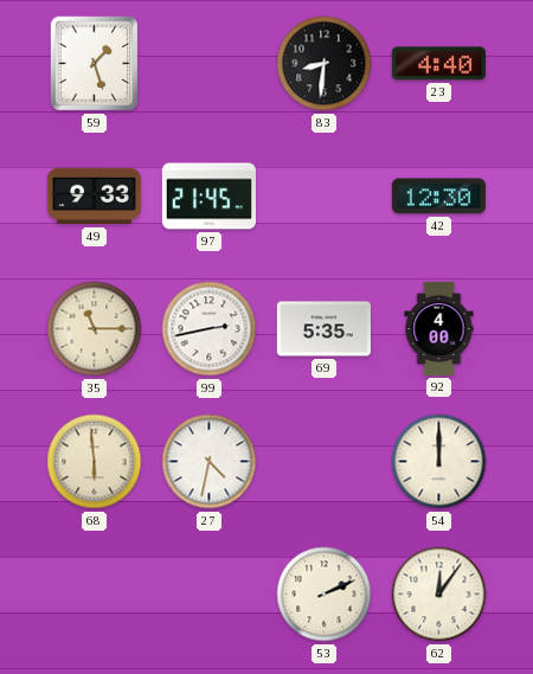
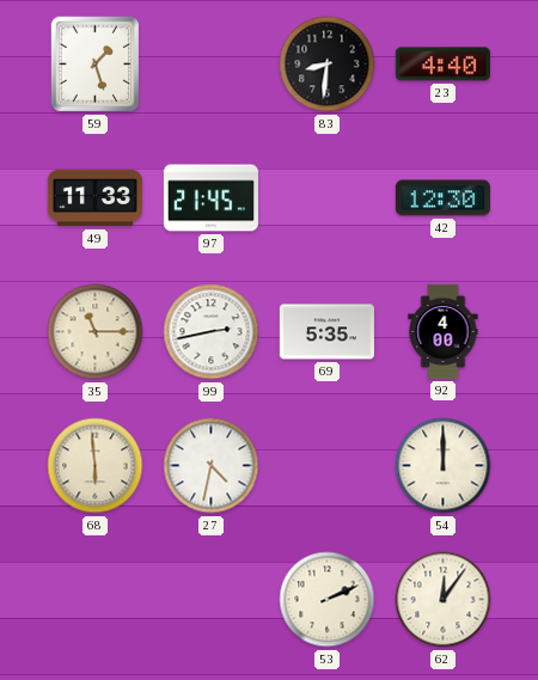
49: 9:33 -> 11:33
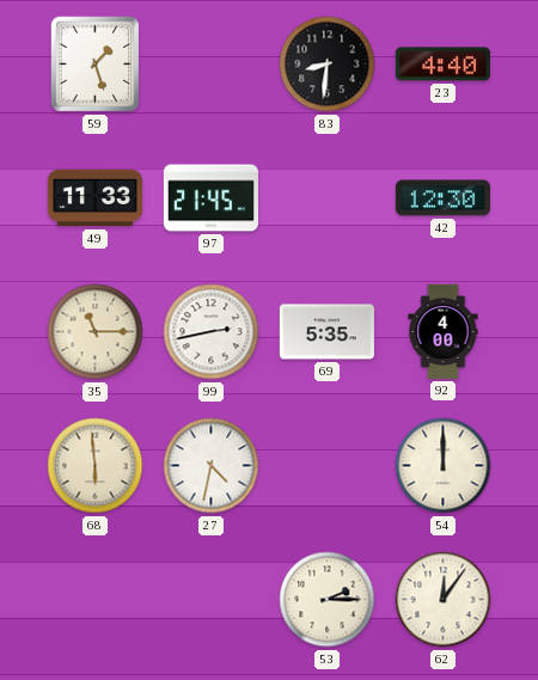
53: 2:11 -> 2:15
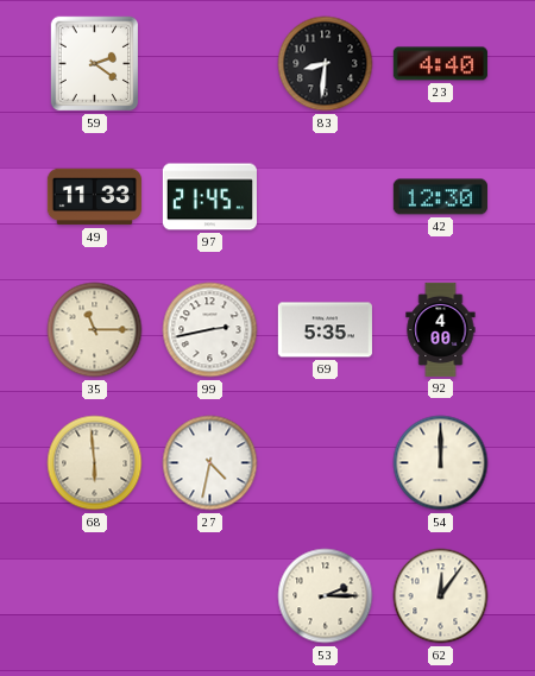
59: 1:27 -> 2:21
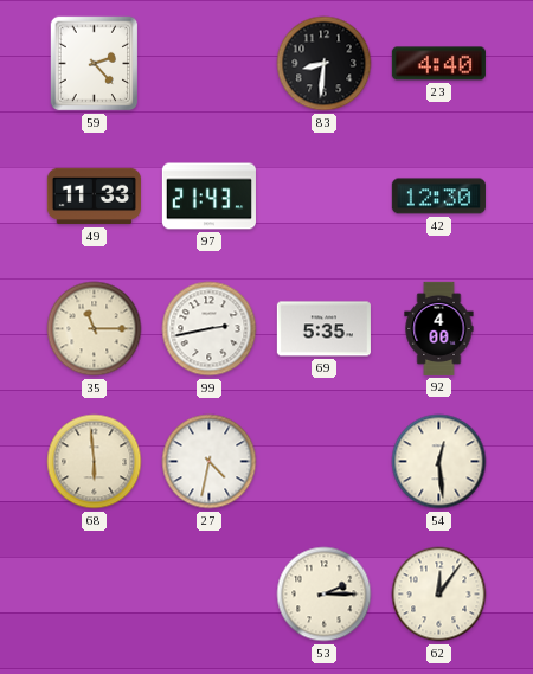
59: 2:21 -> 2:23
97: 21:45 -> 21:43
54: 12:00 -> 12:29
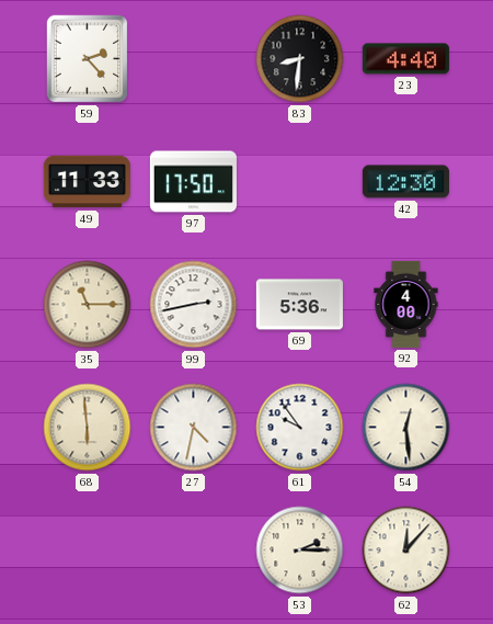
97: 21:43 -> 17:50
69: 5:35 -> 5:36
61: none -> 9:54
62: 12:06 -> 12:07
